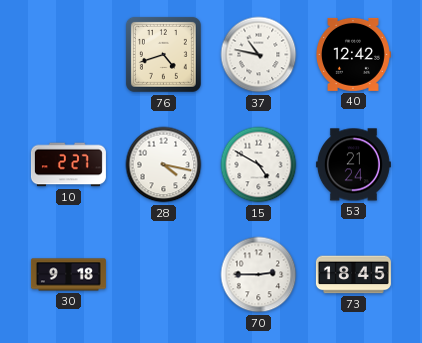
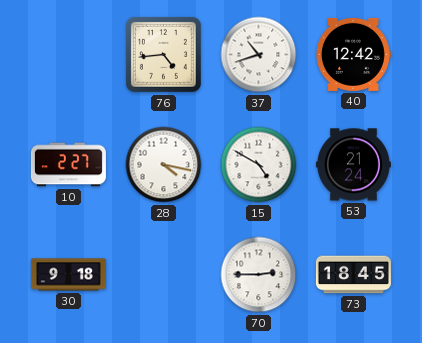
76: 4:42 -> 4:44
37: 10:47 -> 10:42
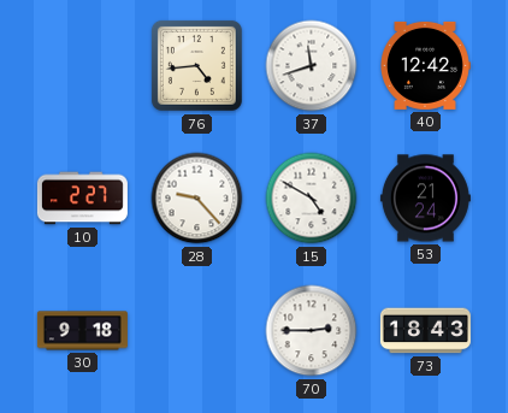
37: 10:42 -> 11:42
28: 4:17 -> 9:23
73: 18:45 -> 18:43
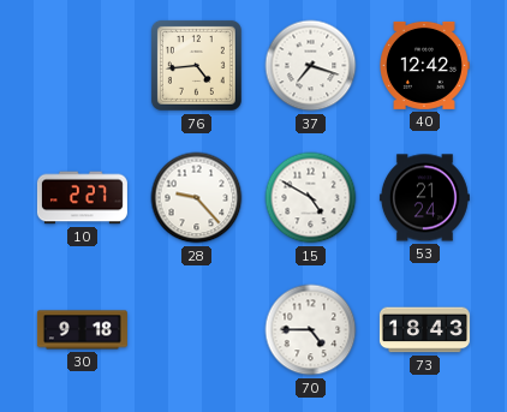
37: 11:42 -> 7:18
70: 2:45 -> 4:45
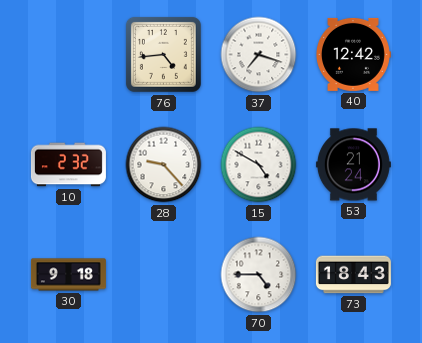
10: 2:27 -> 2:32
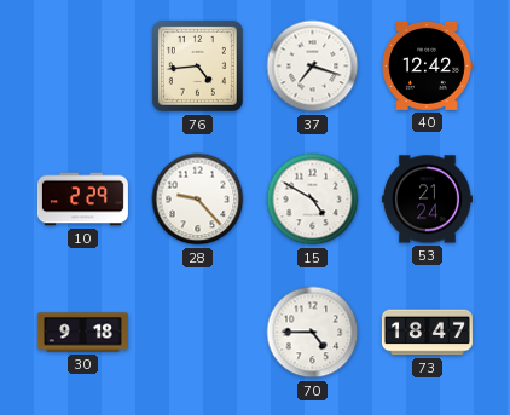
10: 2:32 -> 2:29
73: 18:43 -> 18:47
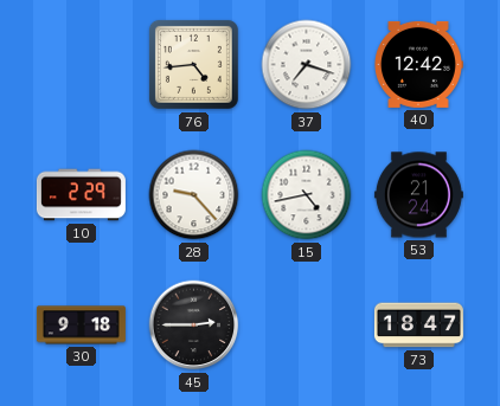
15: 4:50 -> 4:43
45: none -> 2:45
70: 4:45 -> none
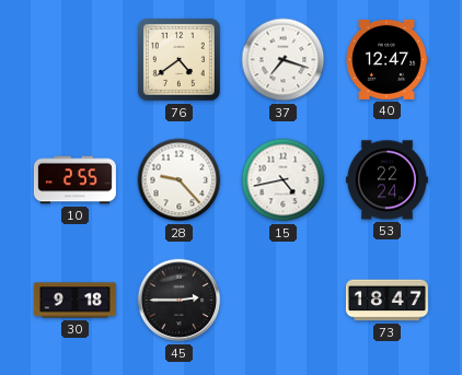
76: 4:44 -> 4:39
40: 12:42 -> 12:47
10: 2:29 -> 2:55
53: 21:24 -> 22:24
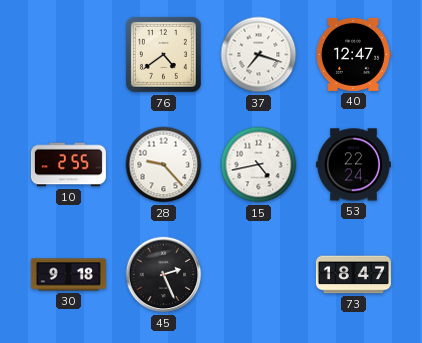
45: 2:45 -> 2:26
